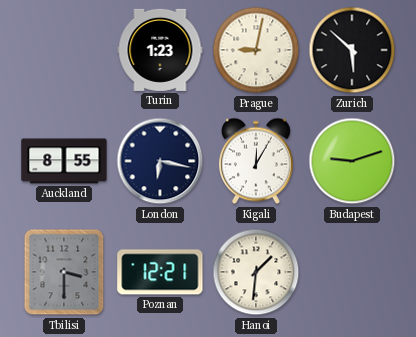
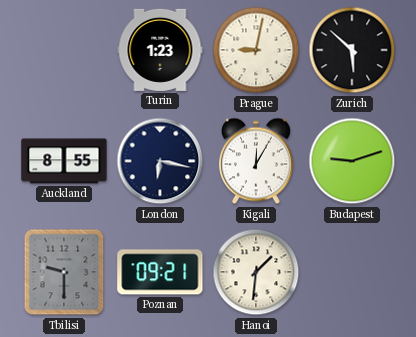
Tbilisi: 3:30 -> 9:30
Poznan: 12:21 -> 09:21
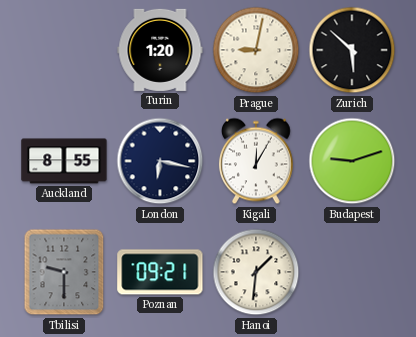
Turin: 1:23 -> 1:20
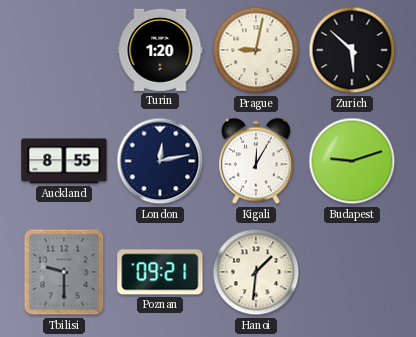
London: 6:17 -> 12:13
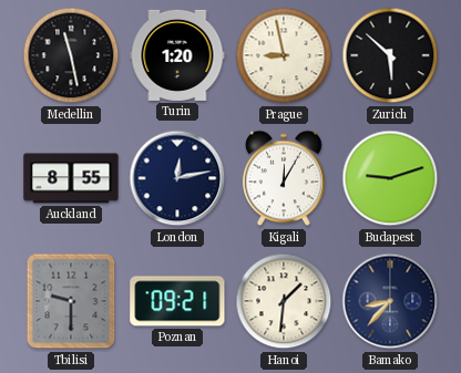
Medellin: none -> 11:28
Prague: 9:02 -> 8:58
Bamako: none -> 8:37
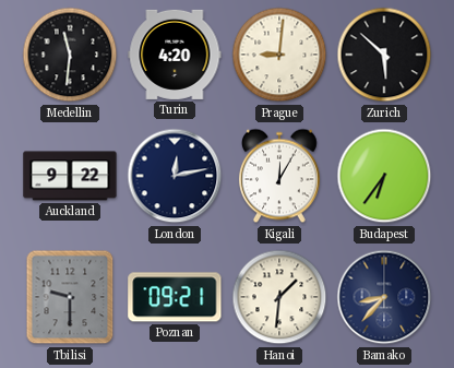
Medellin: 11:28 -> 11:31
Turin: 1:20 -> 4:20
Prague: 8:58 -> 9:01
Auckland: 8:55 -> 9:22
Budapest: 9:12 -> 6:36
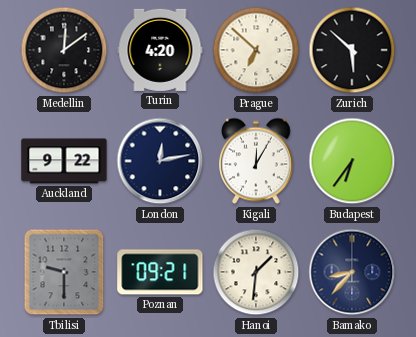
Medellin: 11:31 -> 12:09
Prague: 9:01 -> 6:52
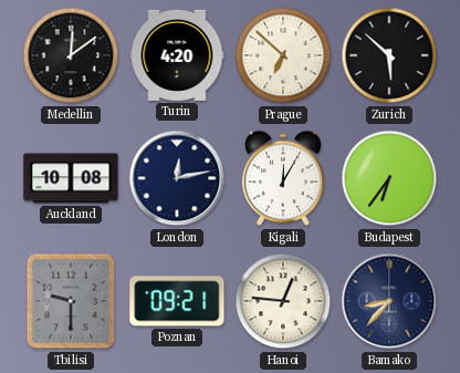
Auckland: 9:22 -> 10:08
Hanoi: 1:31 -> 12:46
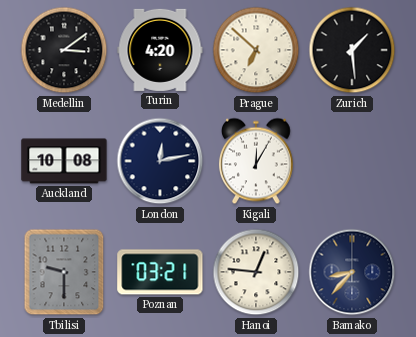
Medellin: 12:09 -> 3:09
Zurich: 5:52 -> 1:29
Budapest: 6:36 -> none
Poznan: 09:21 -> 03:21
